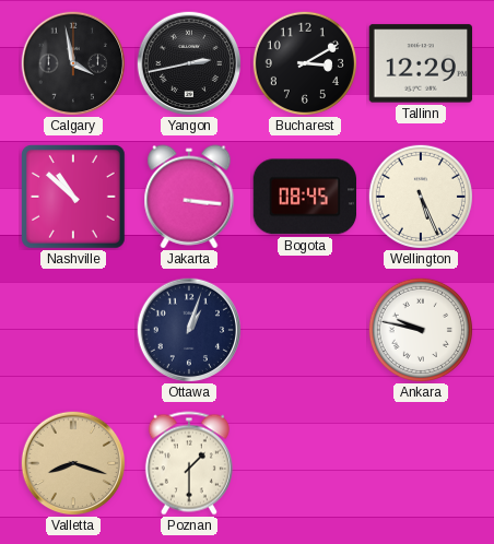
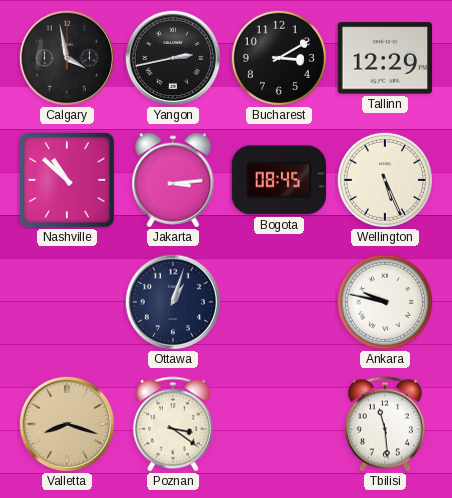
Jakarta: 3:16 -> 3:14
Poznan: 1:30 -> 3:21
Tbilisi: none -> 11:29
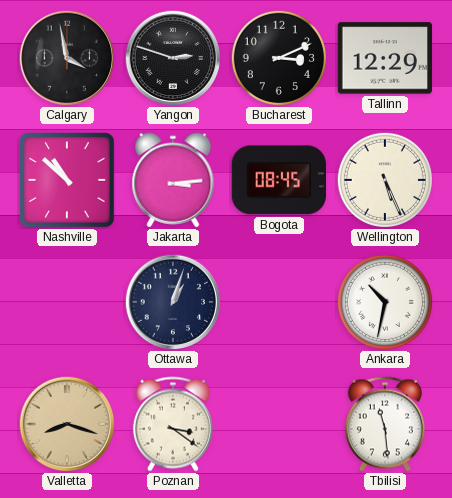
Yangon: 2:43 -> 2:48
Bucharest: 3:10 -> 3:11
Ankara: 9:47 -> 10:32
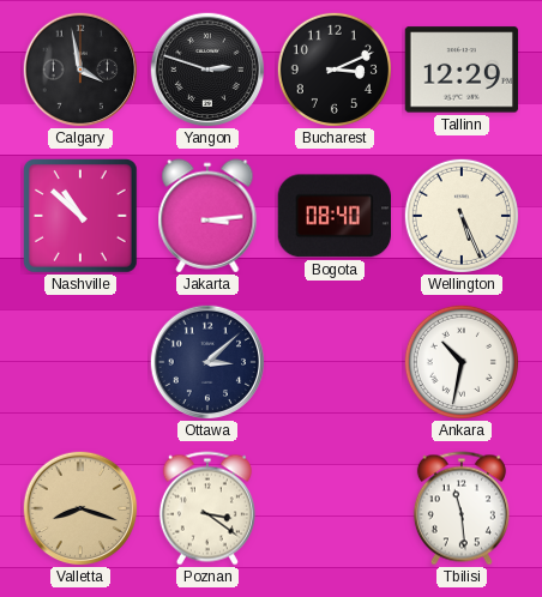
Bogota: 08:45 -> 08:40
Ottawa: 1:03 -> 3:08
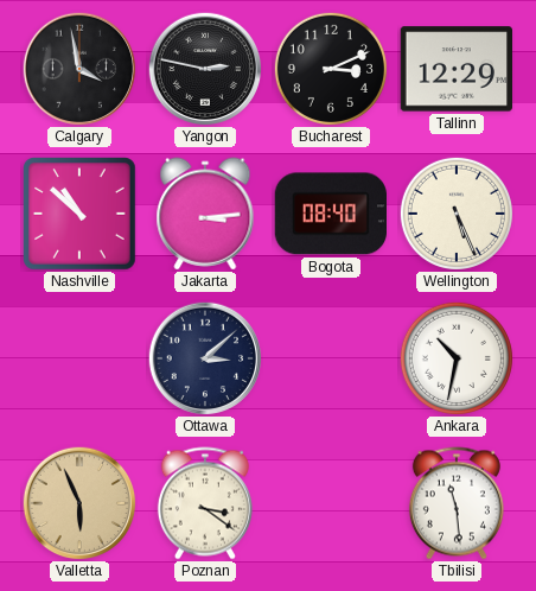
Yangon: 2:48 -> 2:47
Valletta: 8:18 -> 5:56
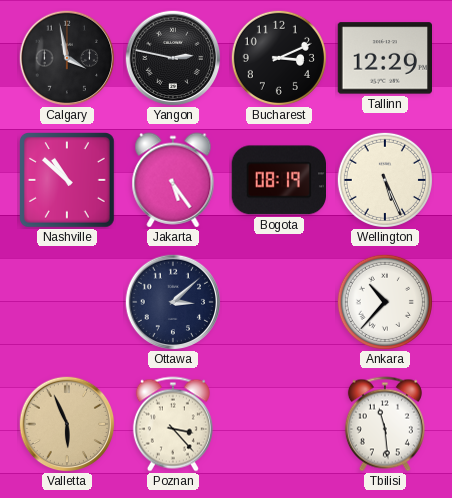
Jakarta: 3:14 -> 5:24
Bogota: 08:40 -> 08:19
Ankara: 10:32 -> 10:37
Poznan: 3:21 -> 3:23
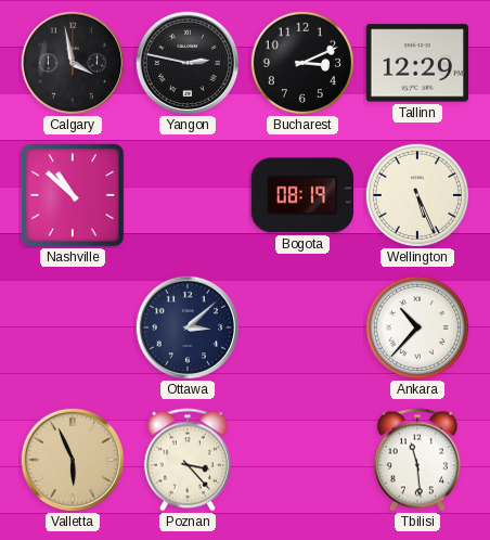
Jakarta: 5:24 -> none
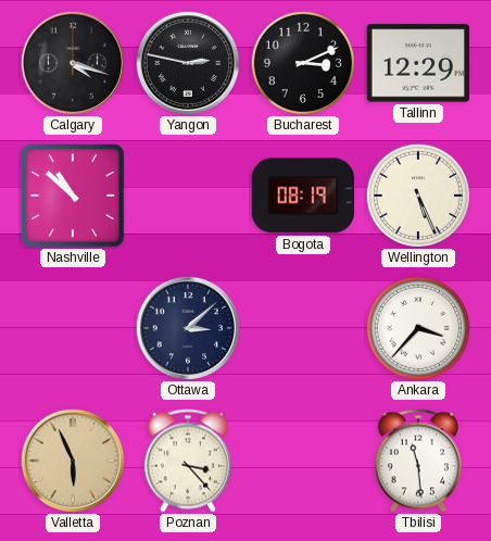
Calgary: 3:58 -> 4:18
Ankara: 10:37 -> 3:37
